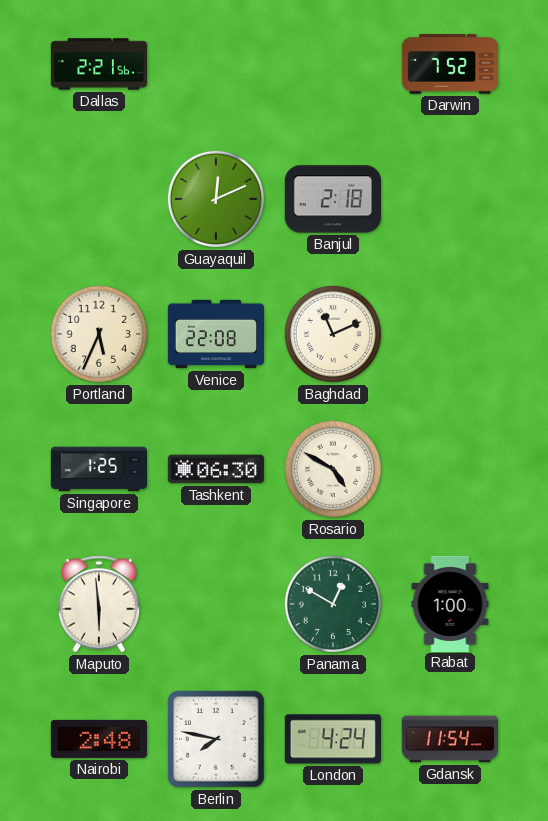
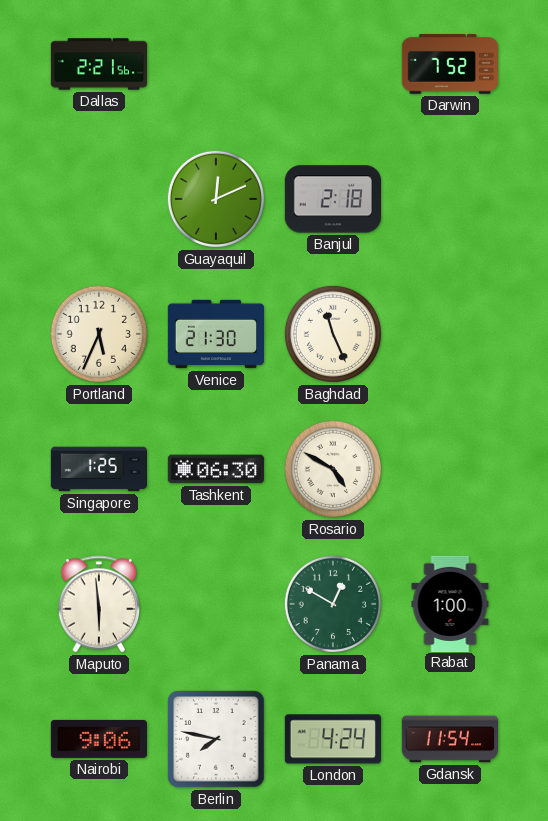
Venice: 22:08 -> 21:30
Baghdad: 11:11 -> 11:26
Nairobi: 2:48 -> 9:06
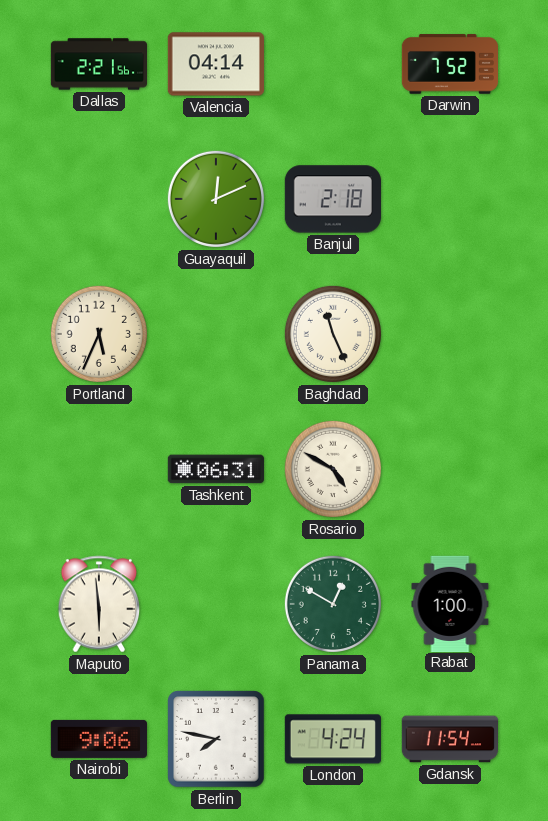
Valencia: none -> 04:14
Venice: 21:30 -> none
Singapore: 1:25 -> none
Tashkent: 06:30 -> 06:31
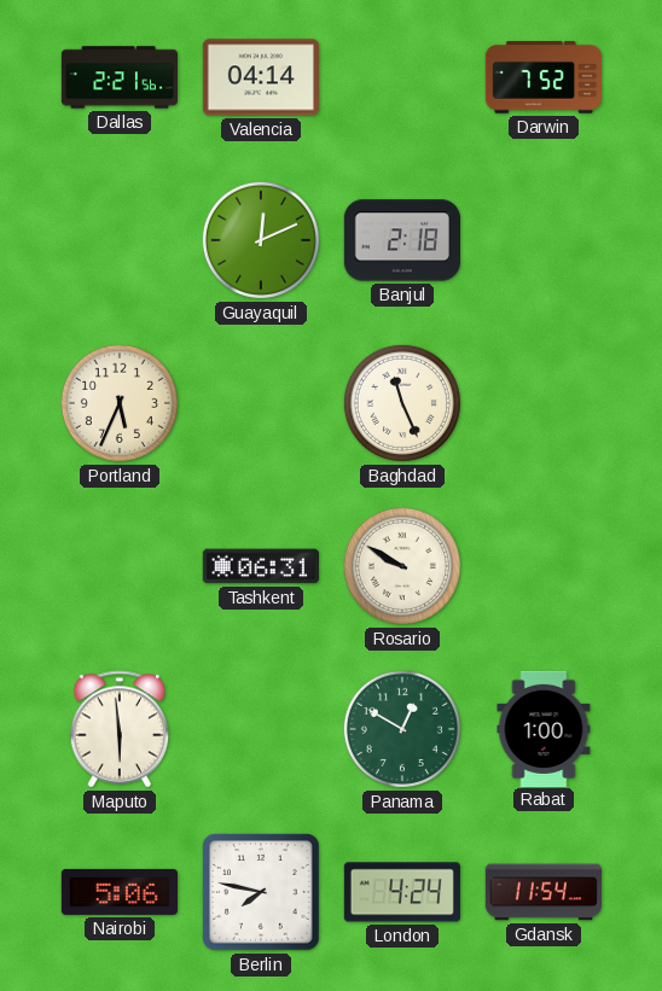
Rosario: 4:50 -> 9:50
Nairobi: 9:06 -> 5:06
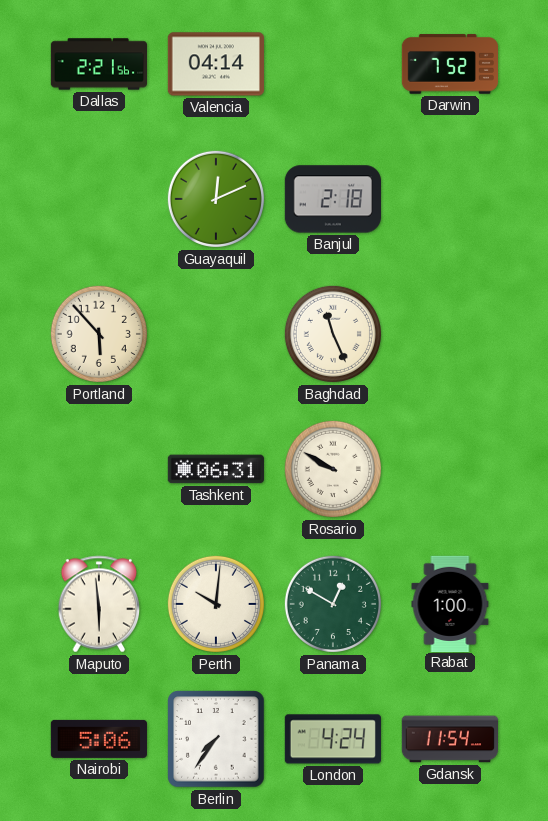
Portland: 5:34 -> 5:53
Perth: none -> 10:01
Berlin: 7:47 -> 7:36
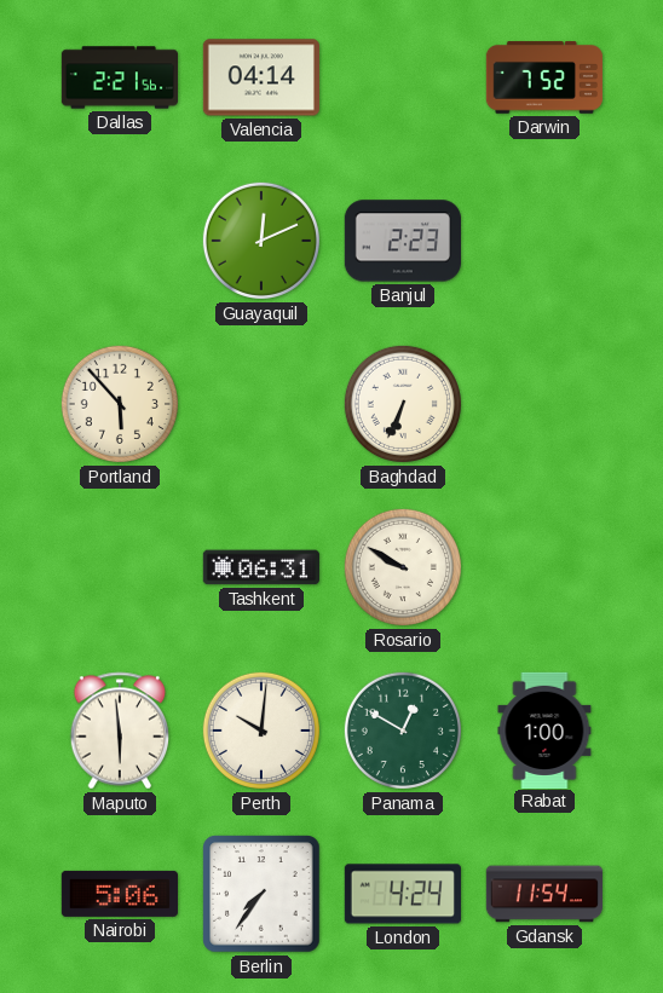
Banjul: 2:18 -> 2:23
Baghdad: 11:26 -> 6:34
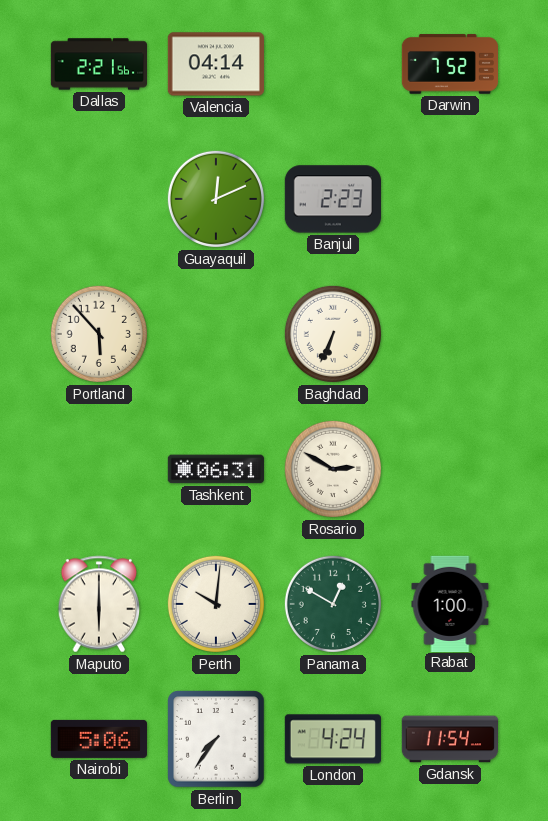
Rosario: 9:50 -> 2:50
Maputo: 5:59 -> 6:00
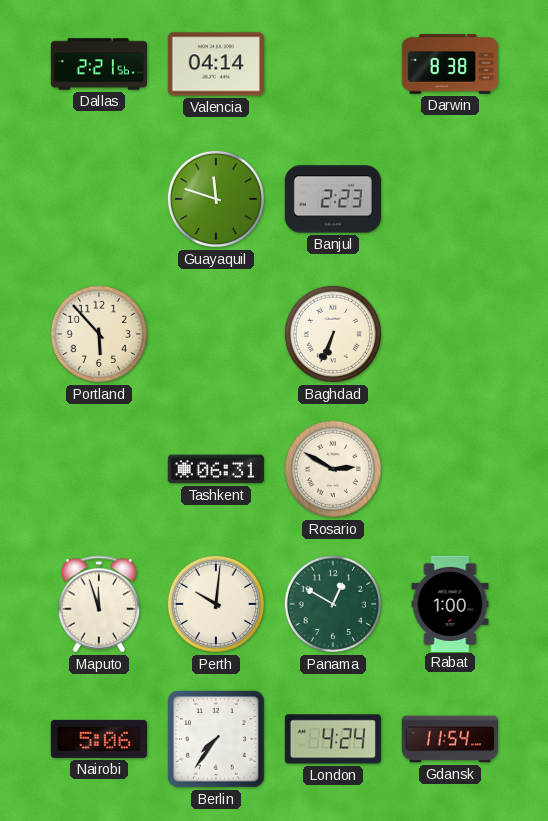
Darwin: 7:52 -> 8:38
Guayaquil: 12:11 -> 11:48
Maputo: 6:00 -> 11:57
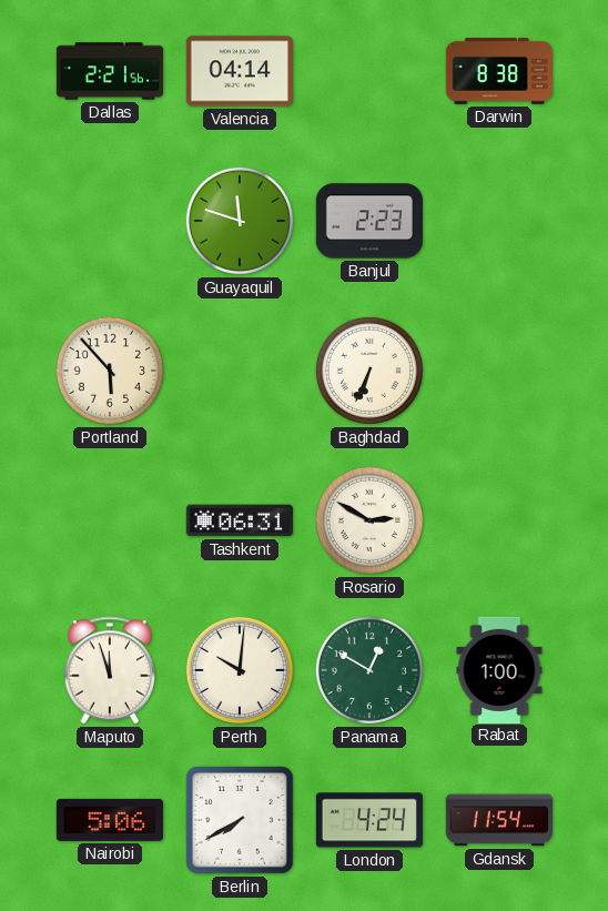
Berlin: 7:36 -> 7:40
